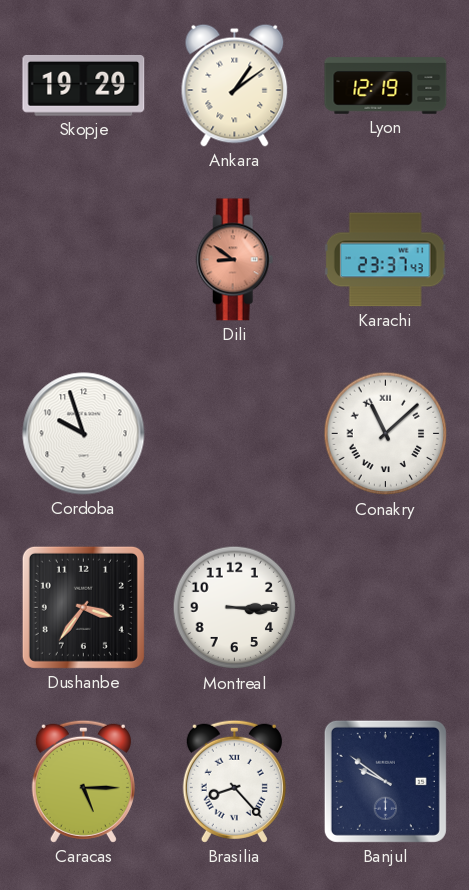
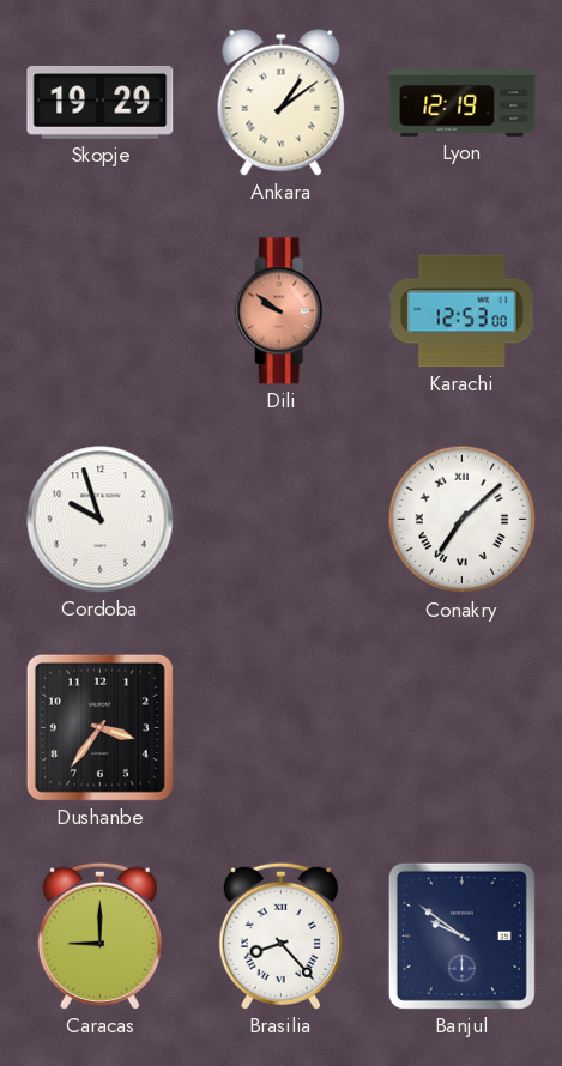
Dili: 8:51 -> 9:51
Karachi: 23:37 -> 12:53
Conakry: 11:08 -> 7:08
Montreal: 3:15 -> none
Caracas: 5:15 -> 9:00
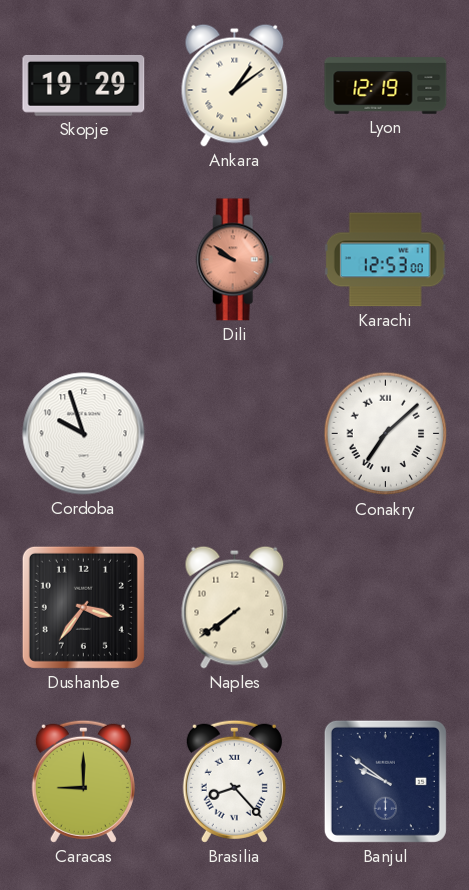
Naples: none -> 7:39
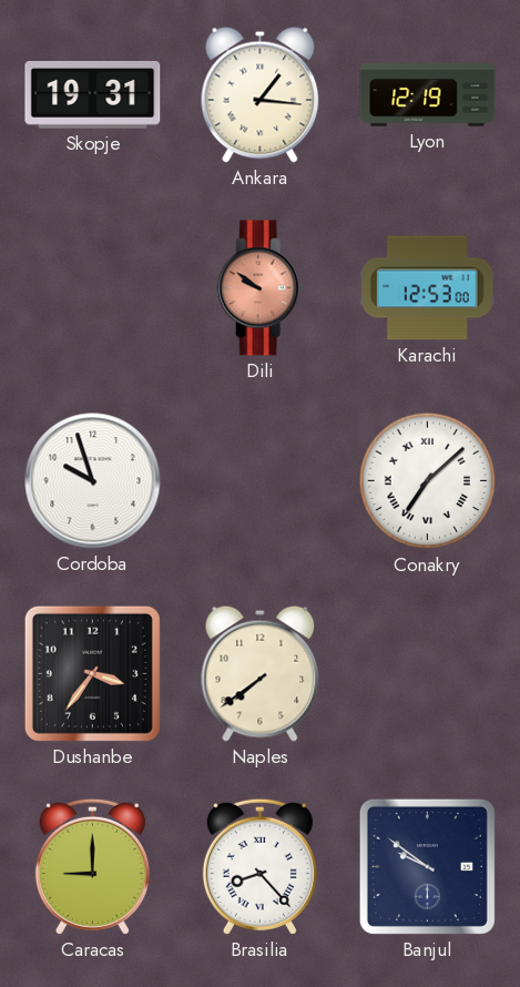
Skopje: 19:29 -> 19:31
Ankara: 1:09 -> 1:16
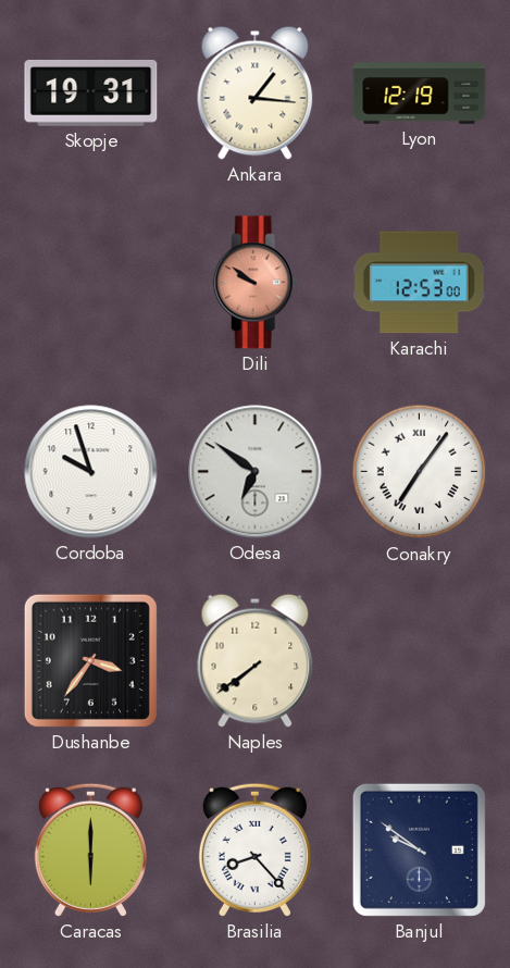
Odesa: none -> 6:51
Conakry: 7:08 -> 7:06
Caracas: 9:00 -> 6:00
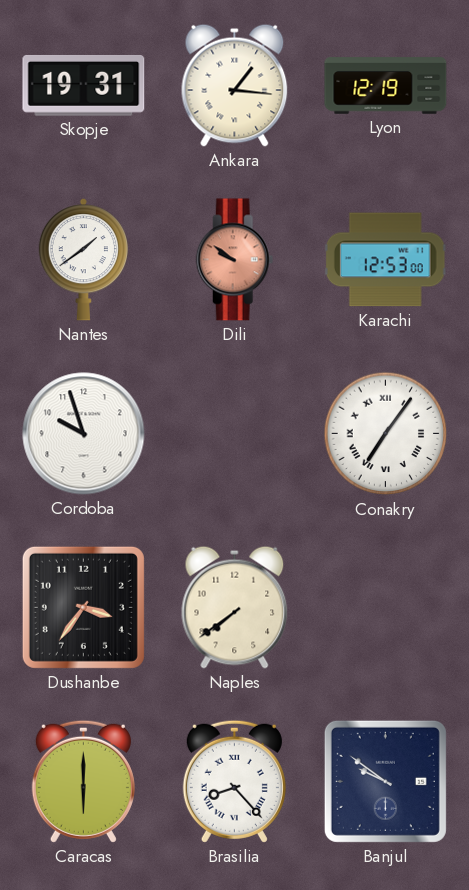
Nantes: none -> 1:39
Odesa: 6:51 -> none
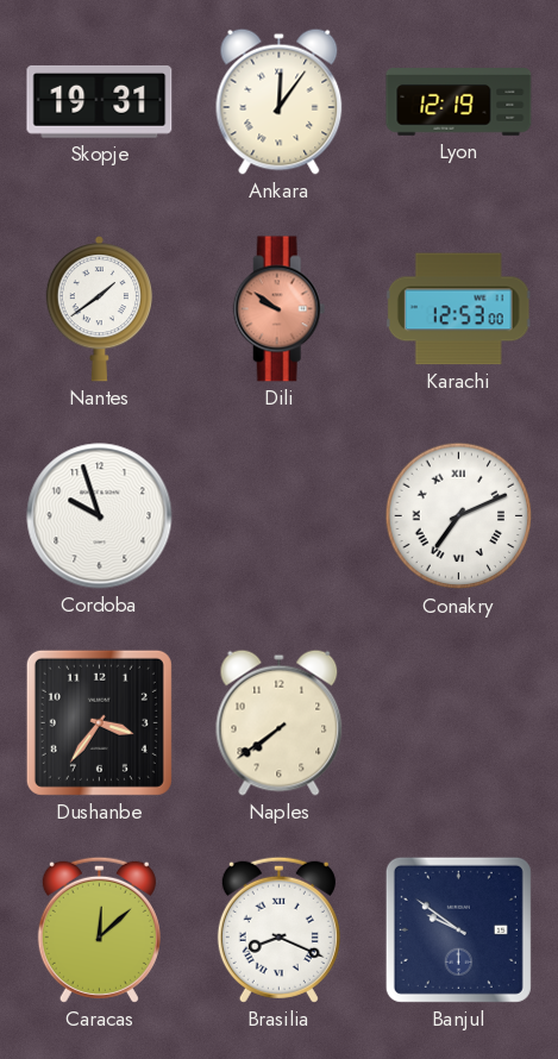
Ankara: 1:16 -> 12:06
Conakry: 7:06 -> 7:11
Caracas: 6:00 -> 12:08
Brasilia: 8:23 -> 8:19
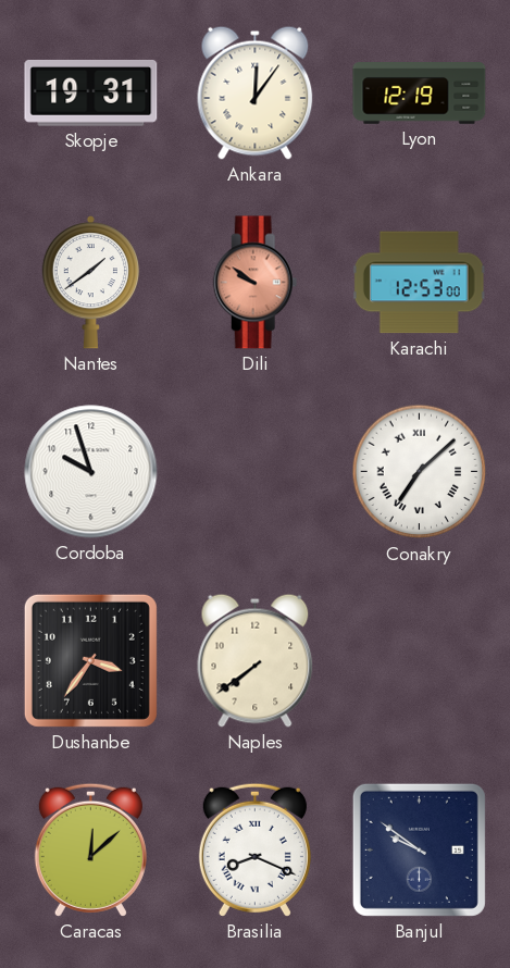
Conakry: 7:11 -> 7:08
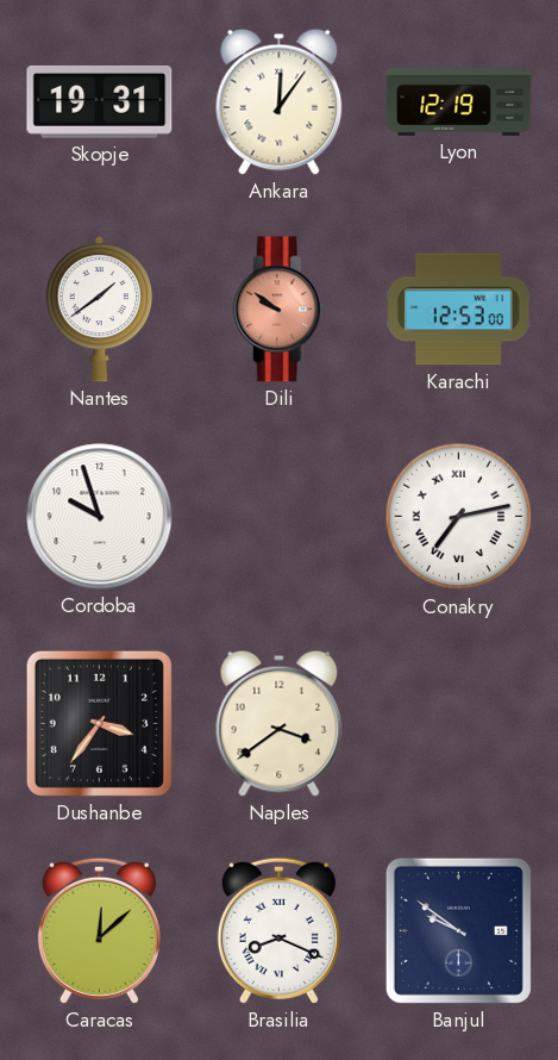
Conakry: 7:08 -> 7:13
Naples: 7:39 -> 3:39
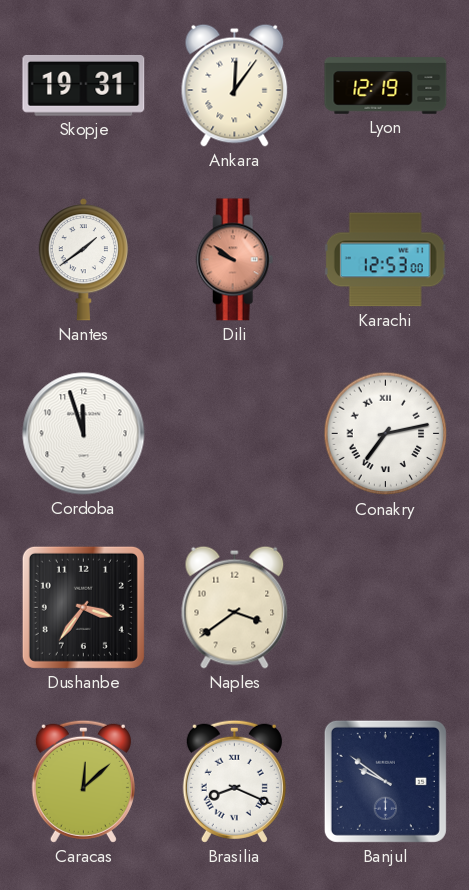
Cordoba: 9:57 -> 11:57
